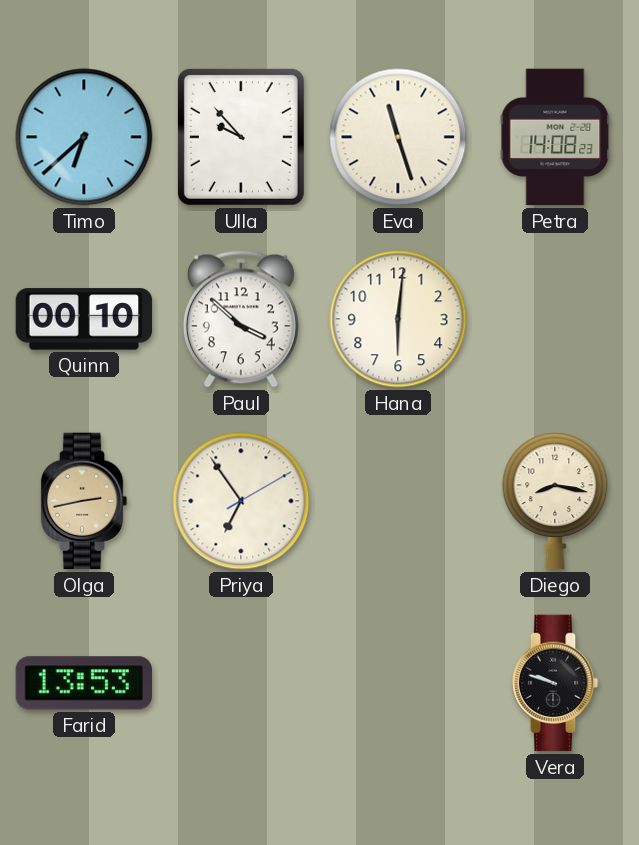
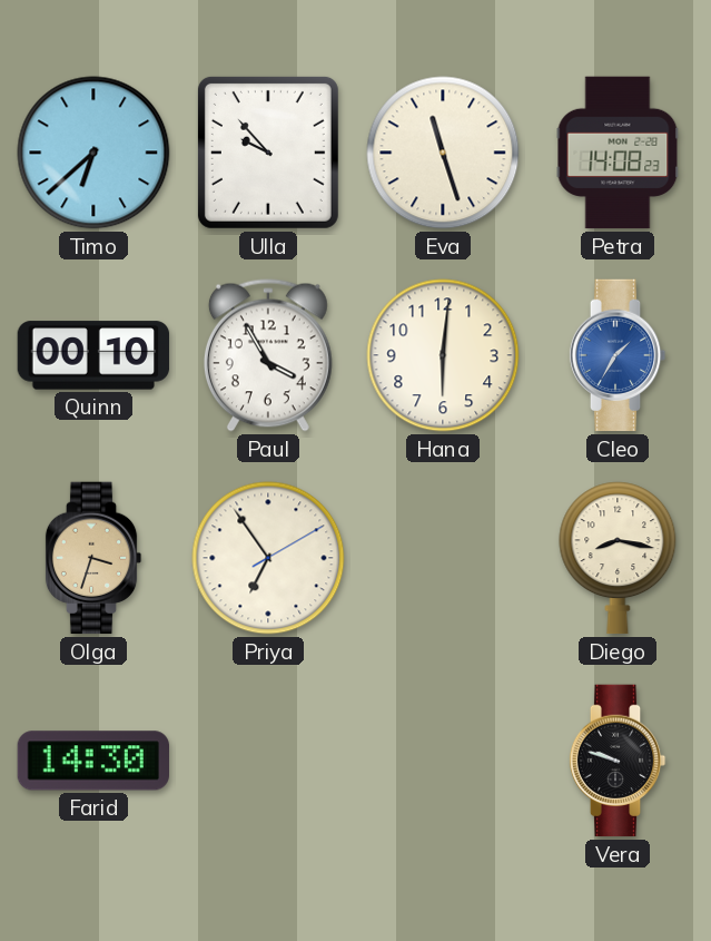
Paul: 3:52 -> 3:55
Cleo: none -> 1:35
Olga: 2:43 -> 3:33
Farid: 13:53 -> 14:30
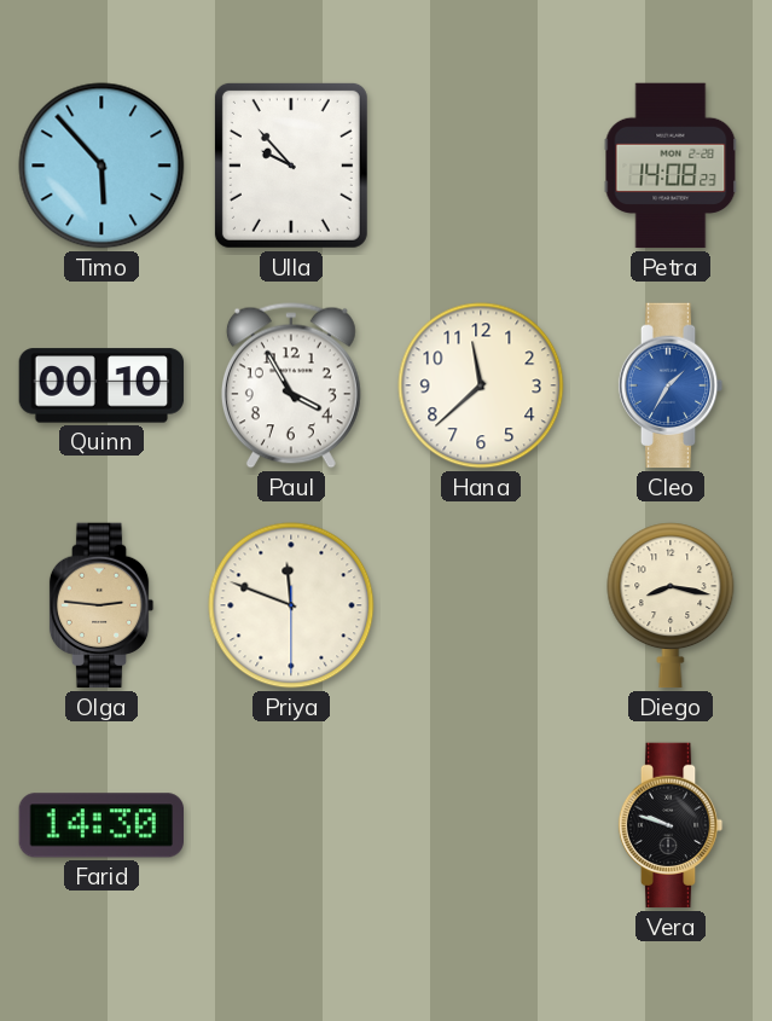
Timo: 6:38 -> 5:53
Eva: 11:27 -> none
Hana: 6:01 -> 11:38
Olga: 3:33 -> 2:46
Priya: 6:54 -> 11:48
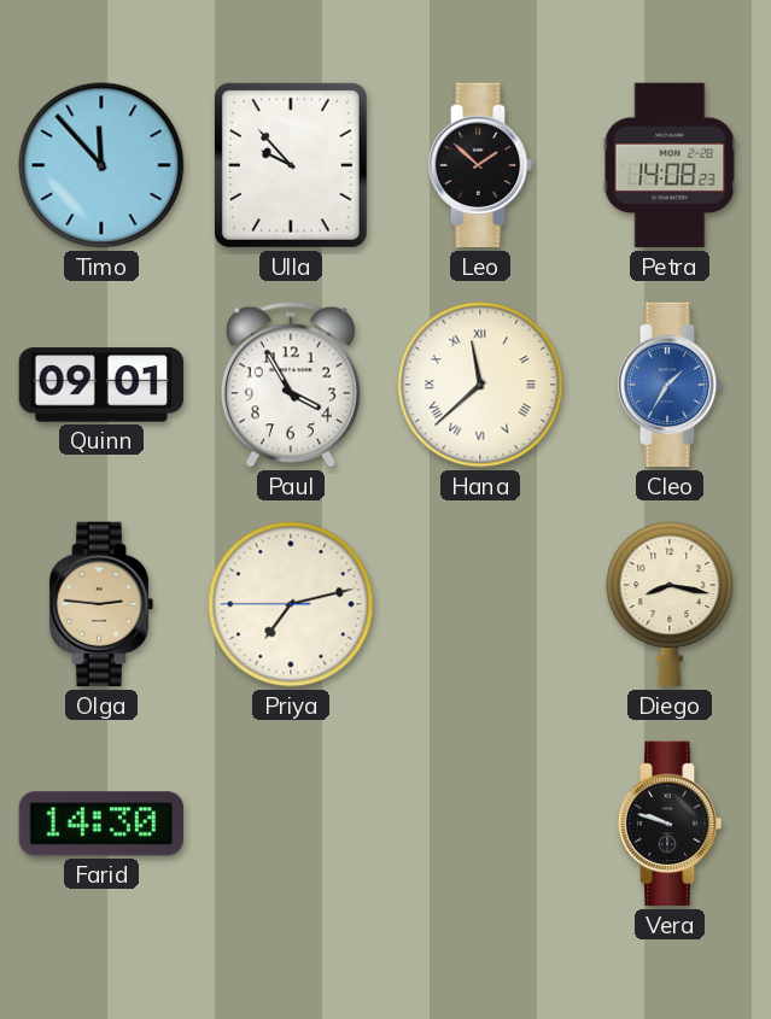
Timo: 5:53 -> 11:53
Leo: none -> 1:52
Quinn: 00:10 -> 09:01
Hana numerals: Arabic -> Roman
Priya: 11:48 -> 7:12
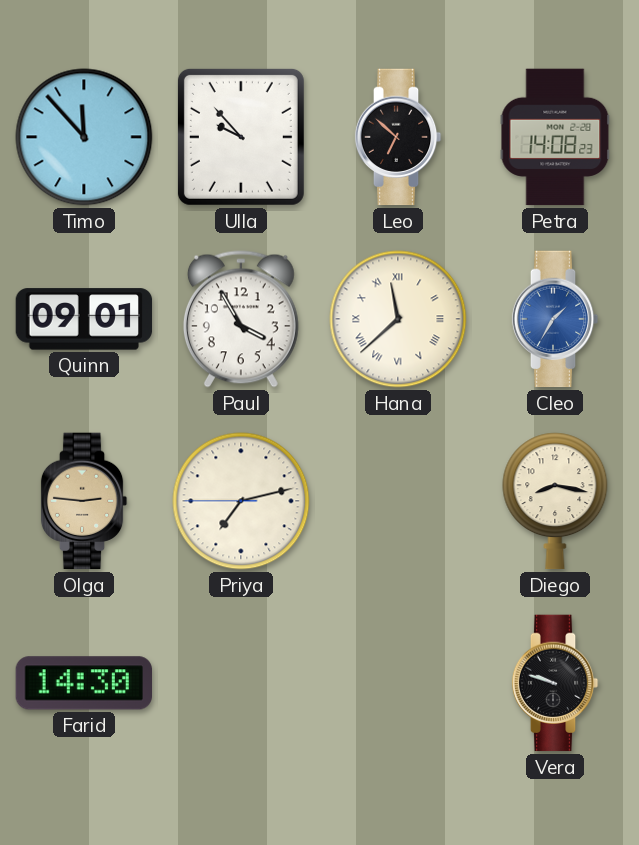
Leo: 1:52 -> 6:52
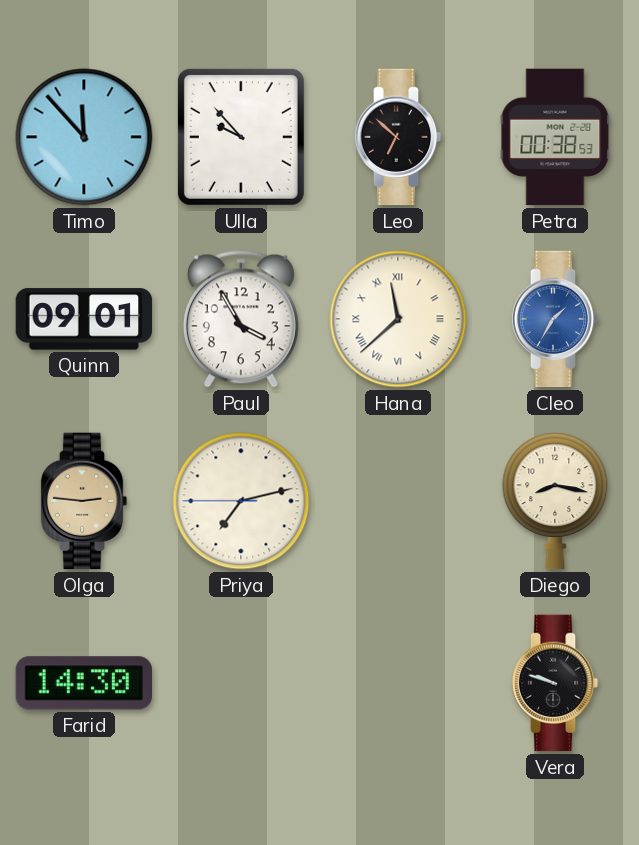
Petra: 14:08 -> 00:38
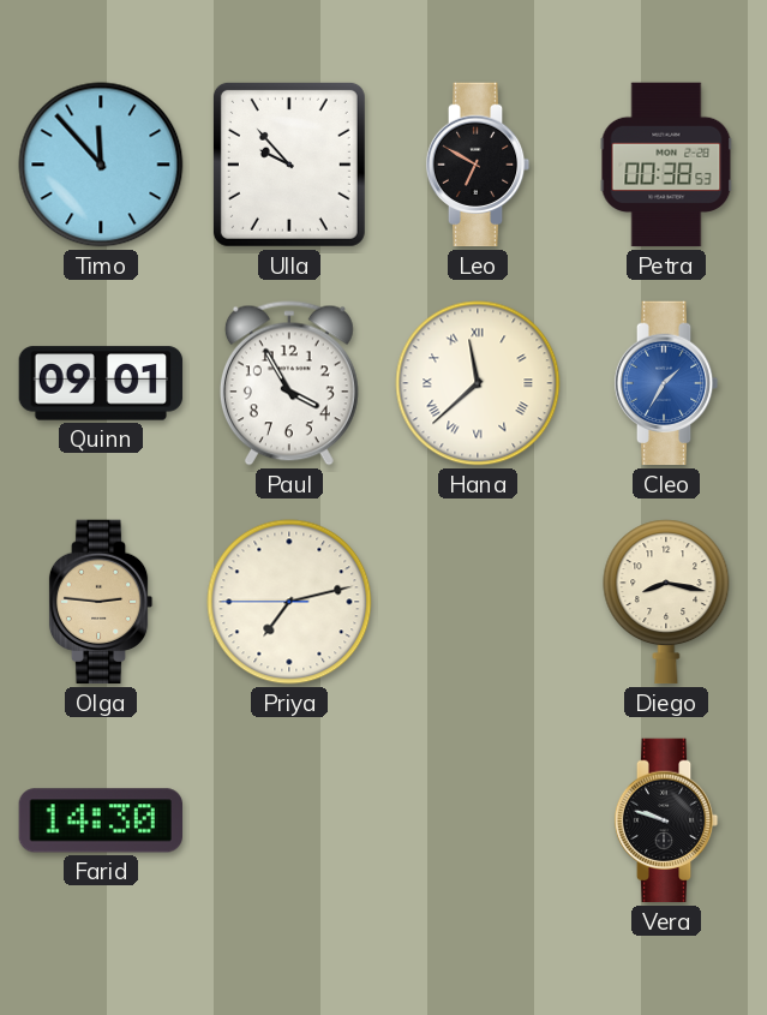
Leo: 6:52 -> 6:50
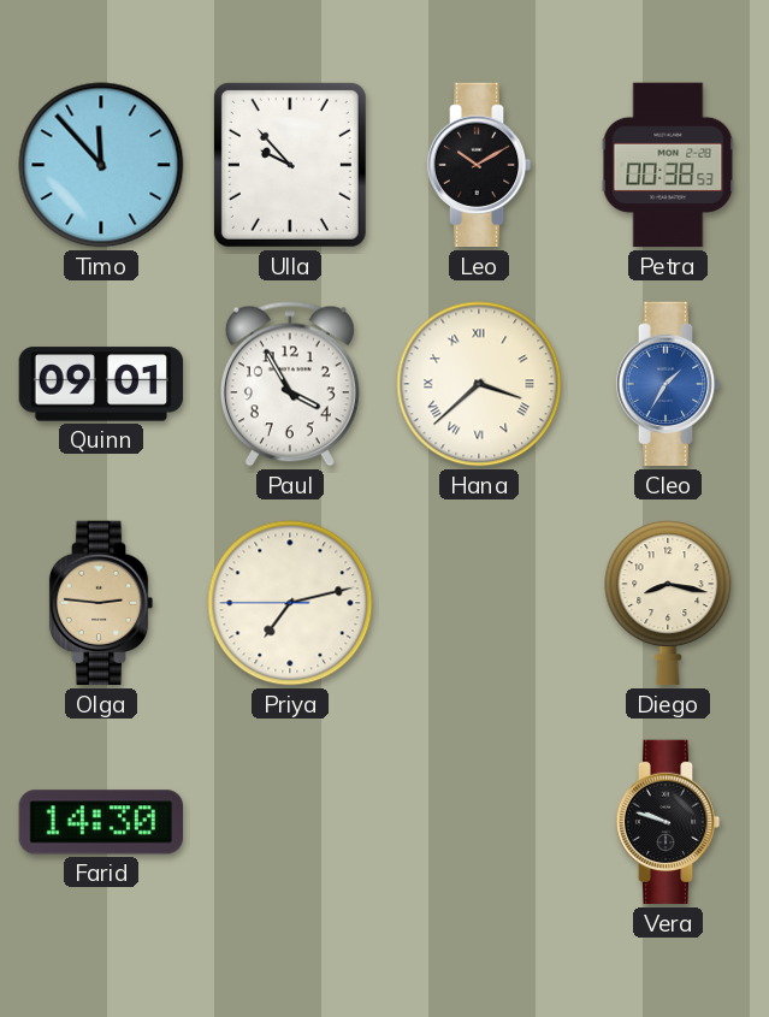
Leo: 6:50 -> 10:10
Hana: 11:38 -> 3:38
